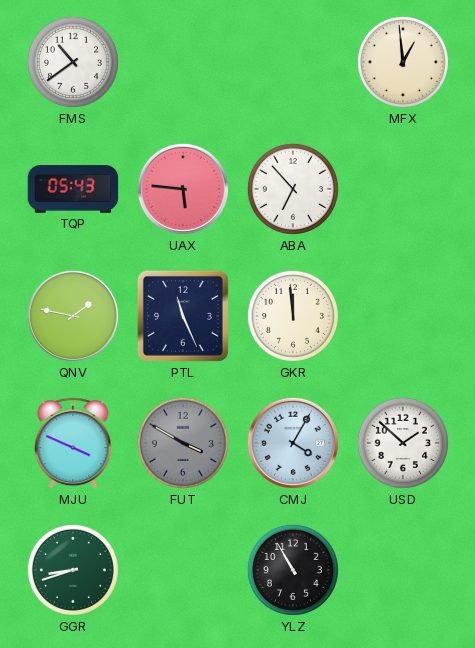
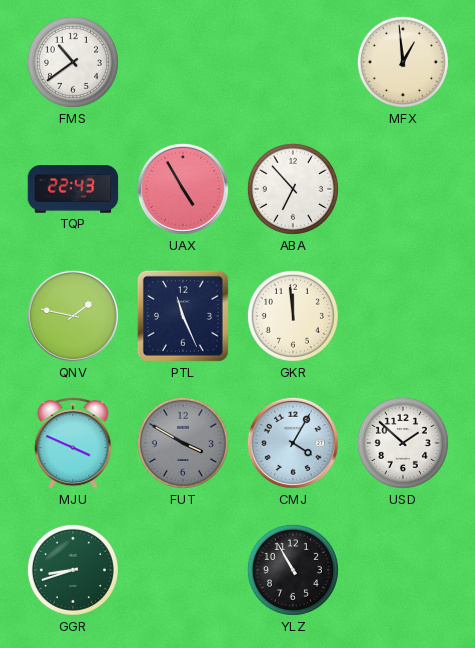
TQP: 05:43 -> 22:43
UAX: 5:46 -> 4:55
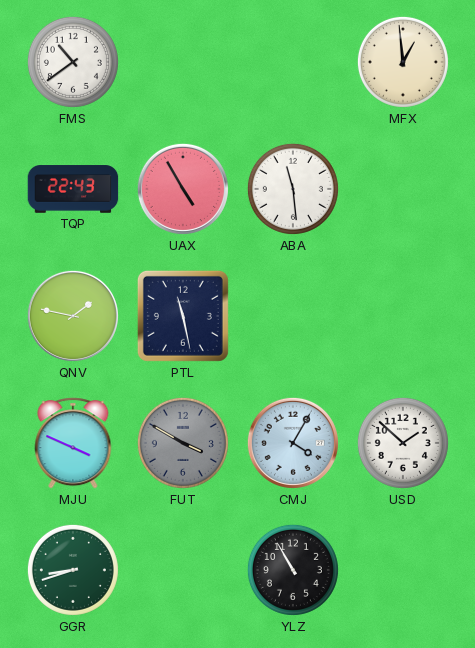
ABA: 6:53 -> 11:29
PTL: 11:26 -> 11:28
GKR: 11:59 -> none
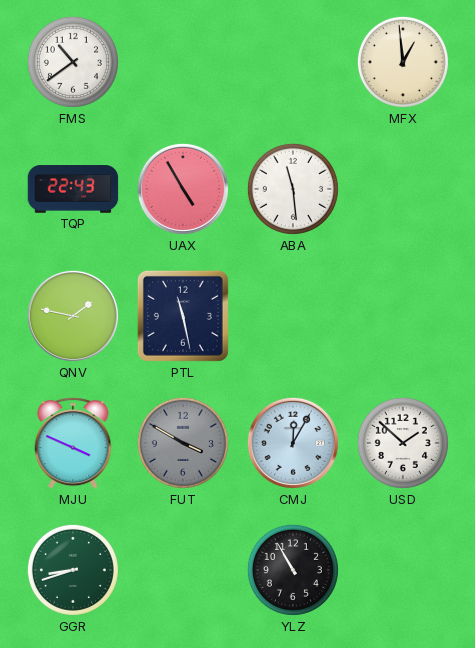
CMJ: 4:05 -> 12:05
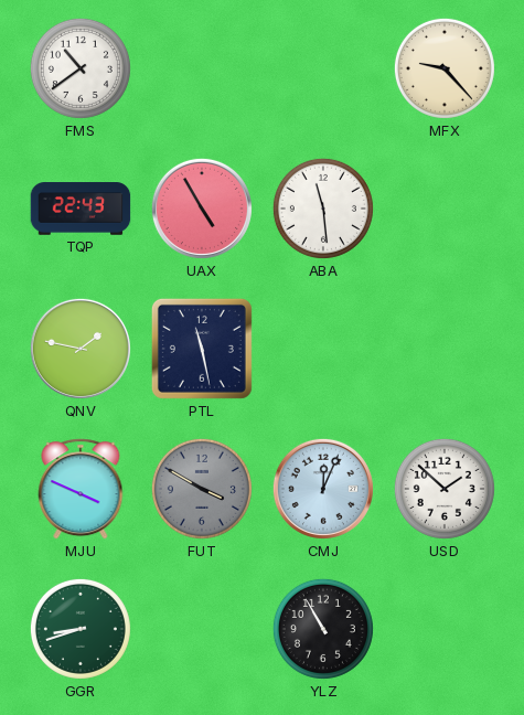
MFX: 12:59 -> 9:23
CMJ: 12:05 -> 12:04
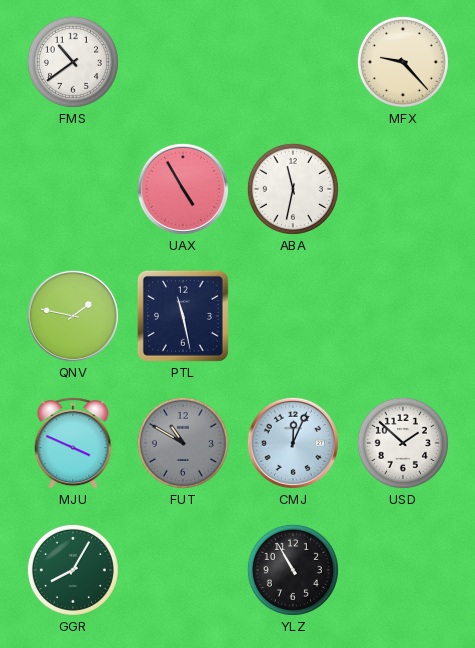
TQP: 22:43 -> none
ABA: 11:29 -> 11:32
FUT: 3:50 -> 10:50
GGR: 8:42 -> 8:05
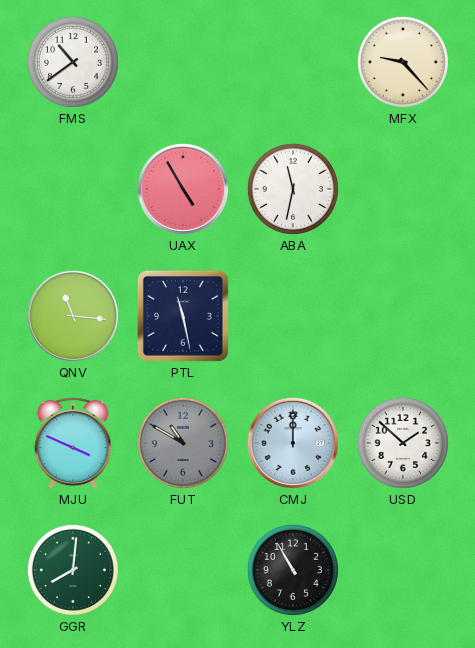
QNV: 1:47 -> 11:16
CMJ: 12:04 -> 12:00
GGR: 8:05 -> 8:01
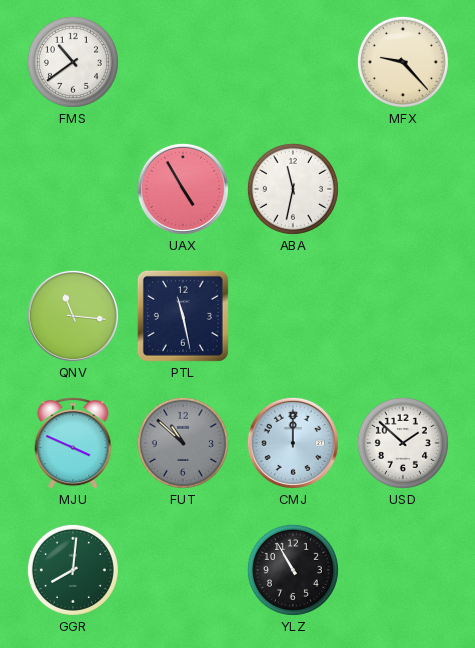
FUT: 10:50 -> 10:52
